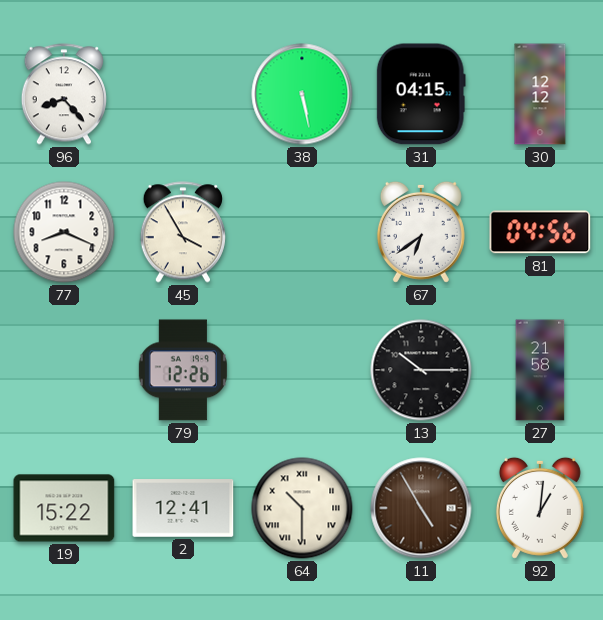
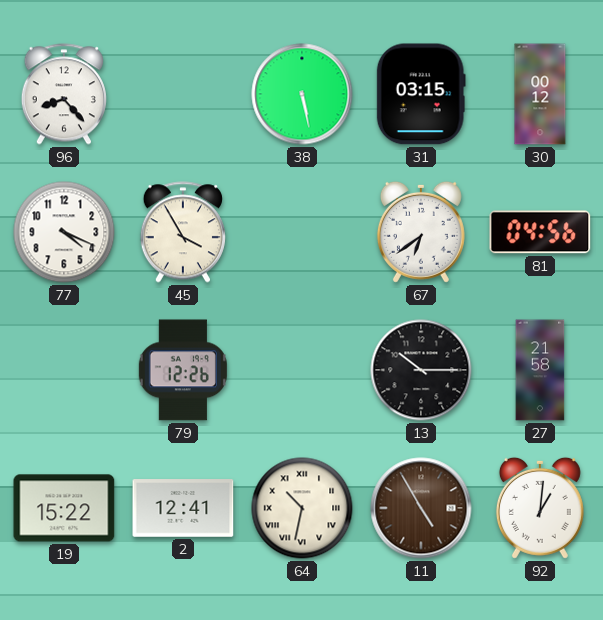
31: 04:15 -> 03:15
30: 12:12 -> 00:12
77: 8:19 -> 4:19
64: 10:30 -> 10:32
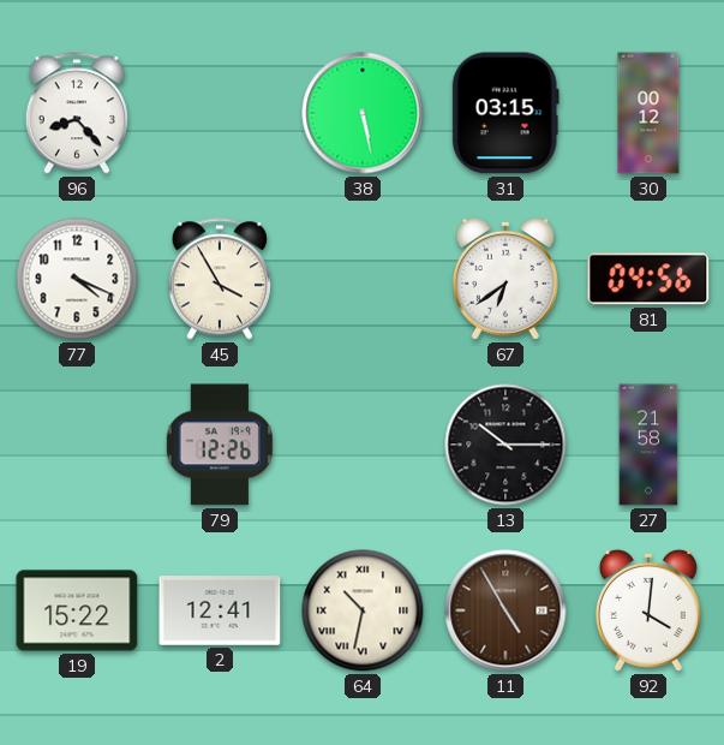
92: 1:01 -> 4:01
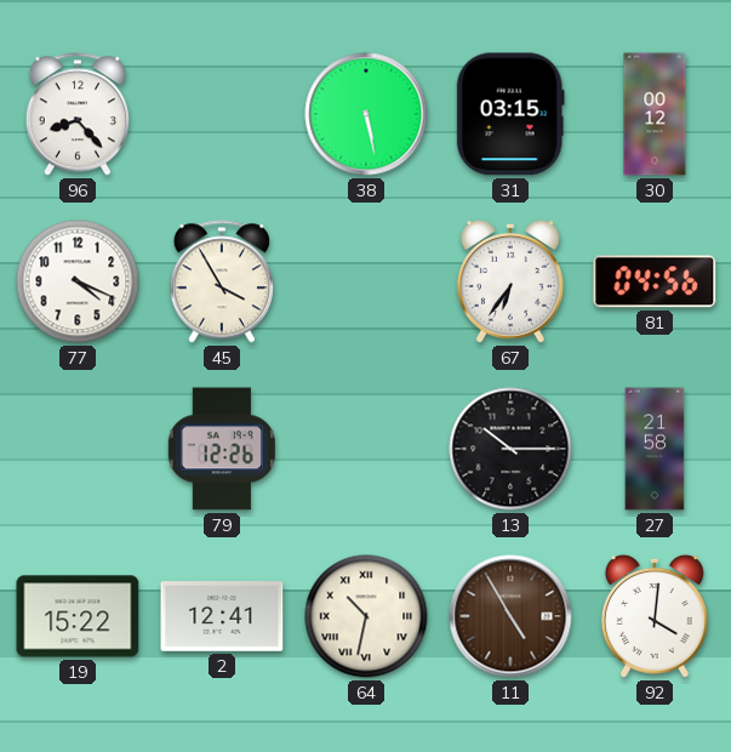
67: 6:39 -> 6:36
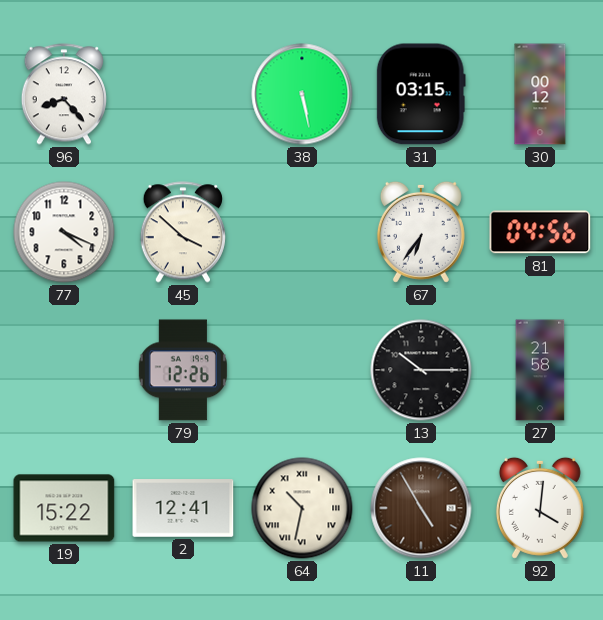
45: 3:55 -> 3:52
